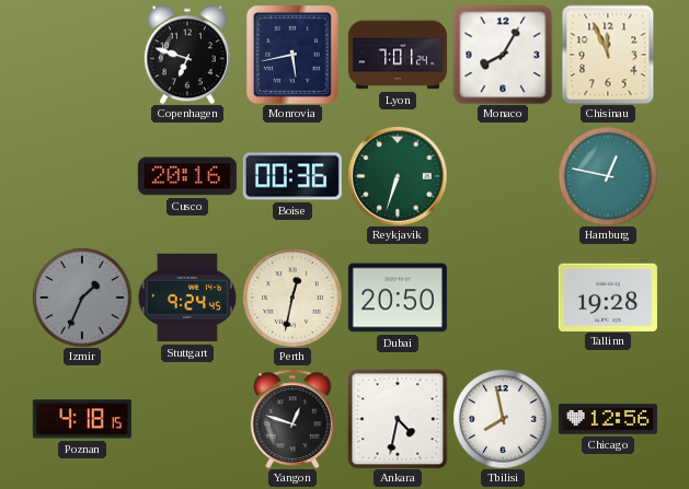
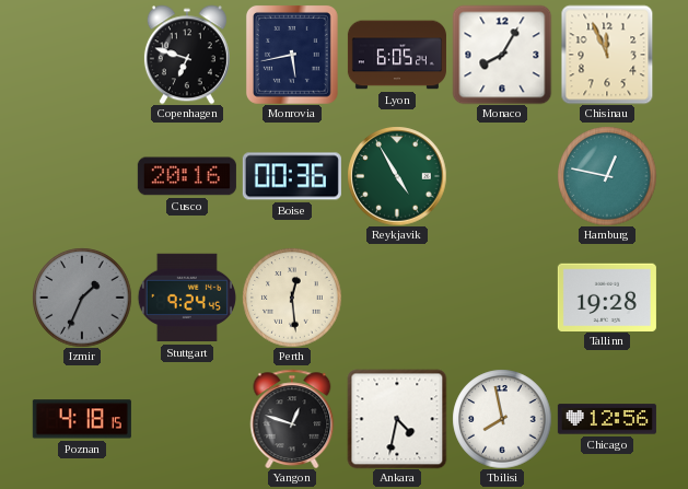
Lyon: 7:01 -> 6:05
Reykjavik: 6:33 -> 4:55
Perth: 12:32 -> 12:29
Dubai: 20:50 -> none
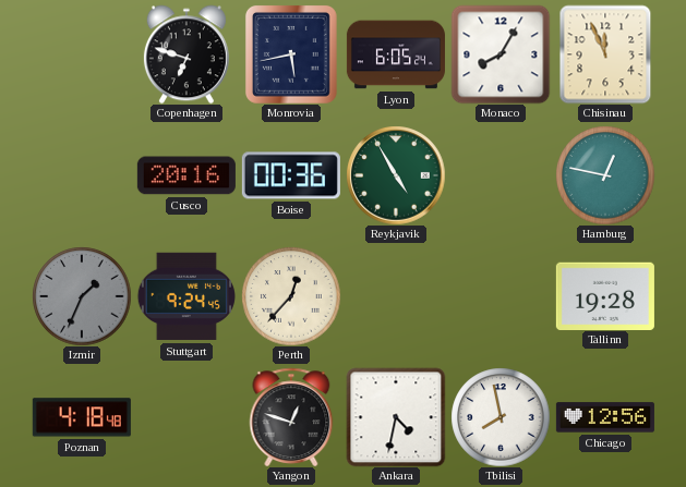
Perth: 12:29 -> 12:37
Poznan: 4:18:15 -> 4:18:48
